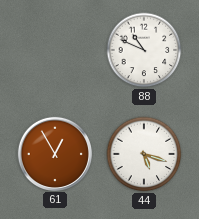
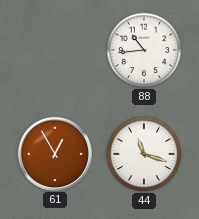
88: 10:49 -> 10:44
44: 5:18 -> 11:18
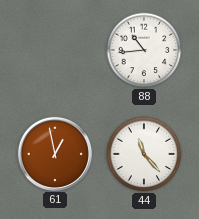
61: 12:55 -> 12:58
44: 11:18 -> 11:23
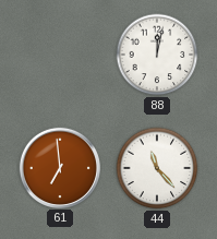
88: 10:44 -> 12:02
61: 12:58 -> 6:59
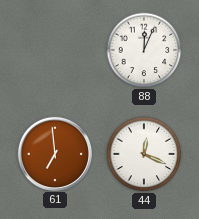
88: 12:02 -> 12:04
44: 11:23 -> 12:19
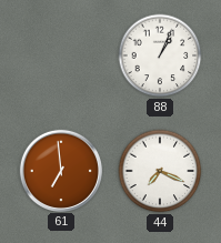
88: 12:04 -> 1:04
44: 12:19 -> 7:19
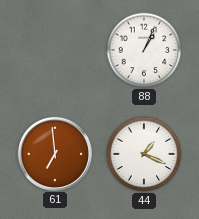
44: 7:19 -> 1:19
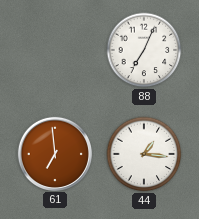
88: 1:04 -> 7:04
44: 1:19 -> 1:16
